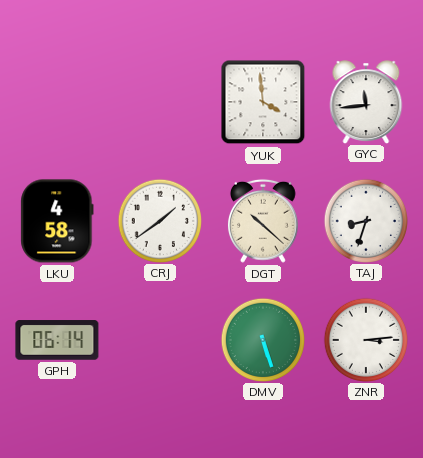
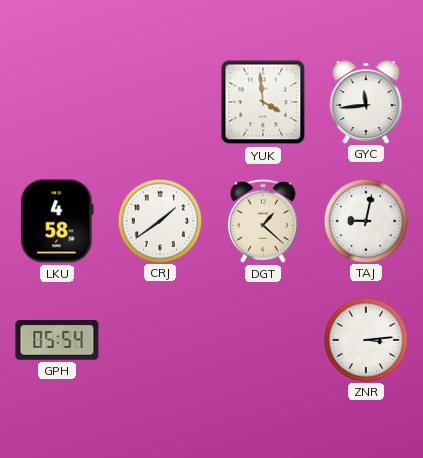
DGT: 10:22 -> 1:22
TAJ: 8:33 -> 9:02
GPH: 06:14 -> 05:54
DMV: 5:27 -> none
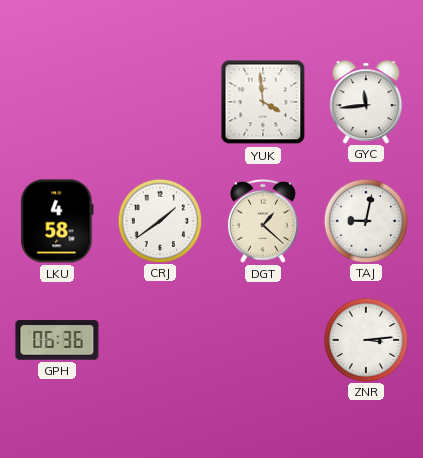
GPH: 05:54 -> 06:36
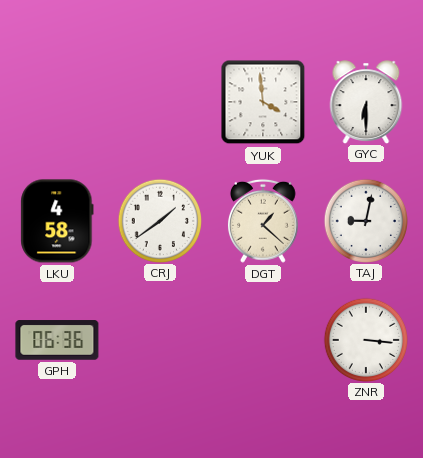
GYC: 11:44 -> 6:30
ZNR: 3:14 -> 3:16
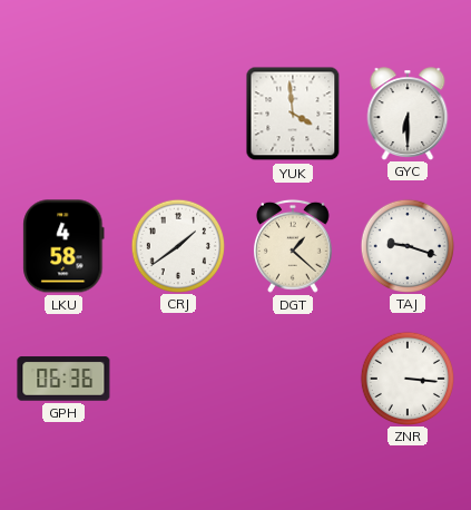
TAJ: 9:02 -> 9:18
